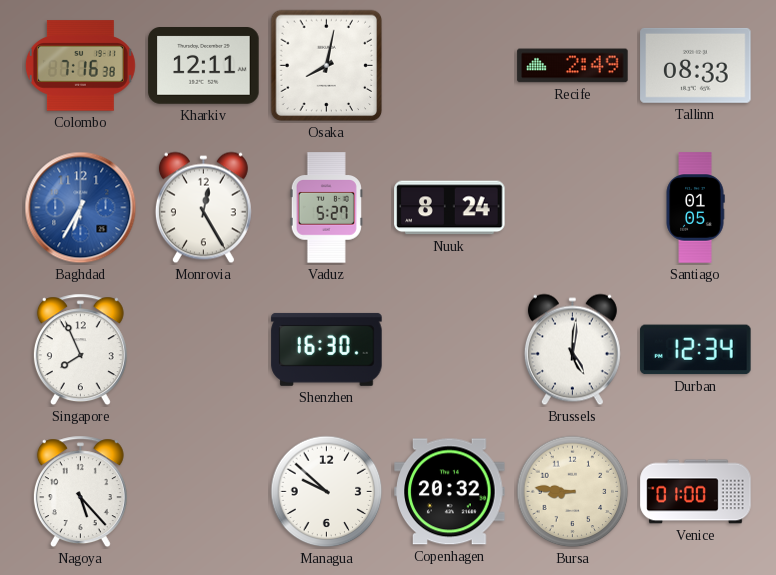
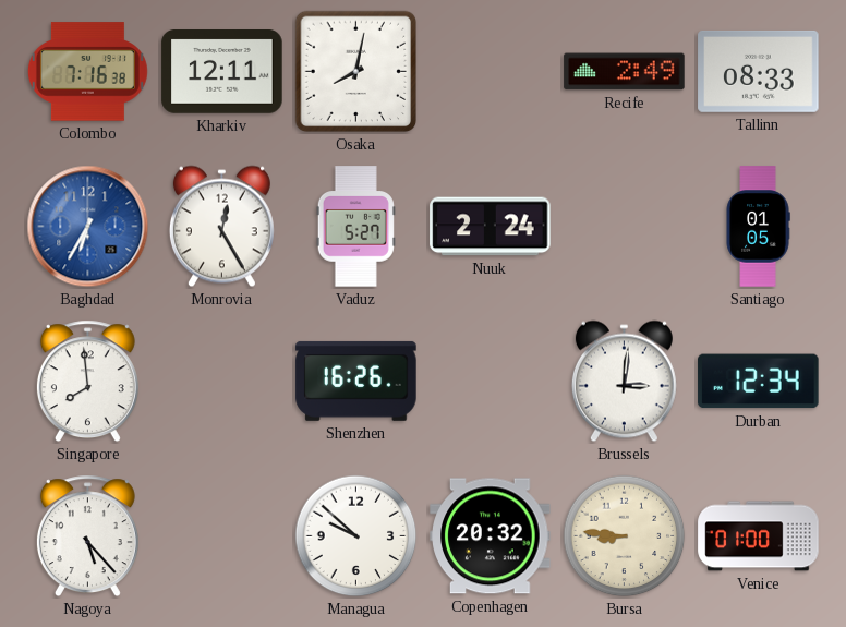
Nuuk: 8:24 -> 2:24
Singapore: 7:56 -> 7:59
Shenzhen: 16:30 -> 16:26
Brussels: 5:01 -> 3:01
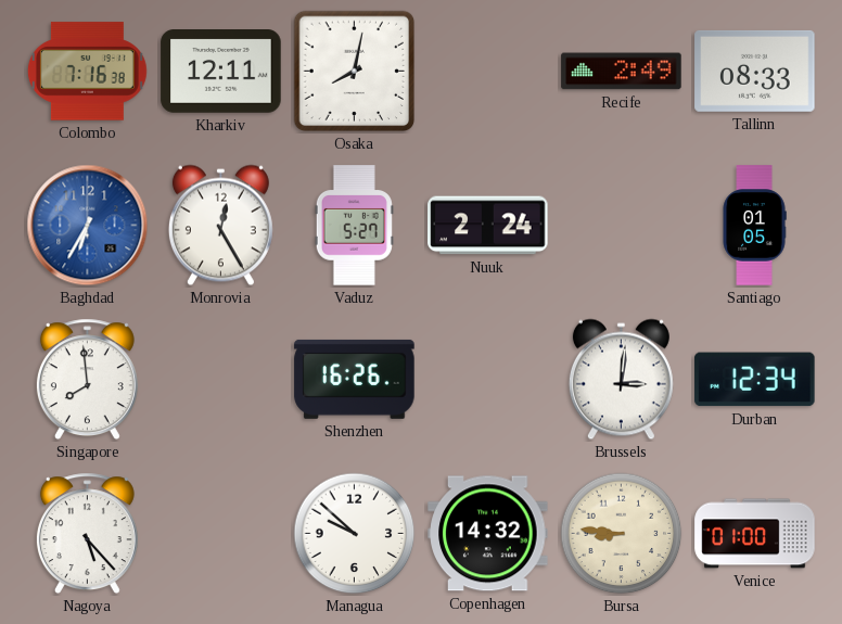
Copenhagen: 20:32 -> 14:32
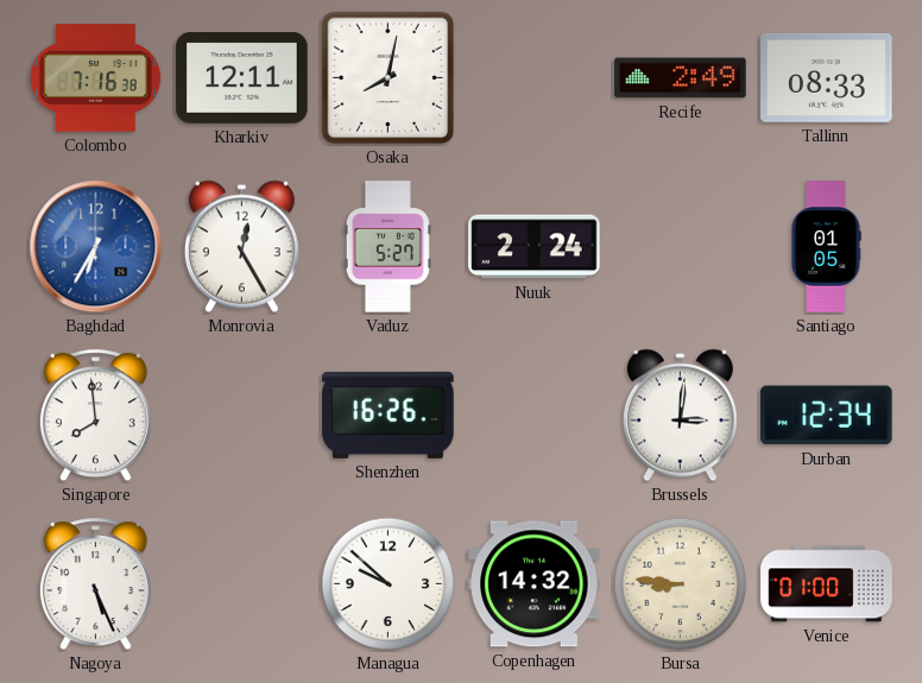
Nagoya: 5:23 -> 5:26
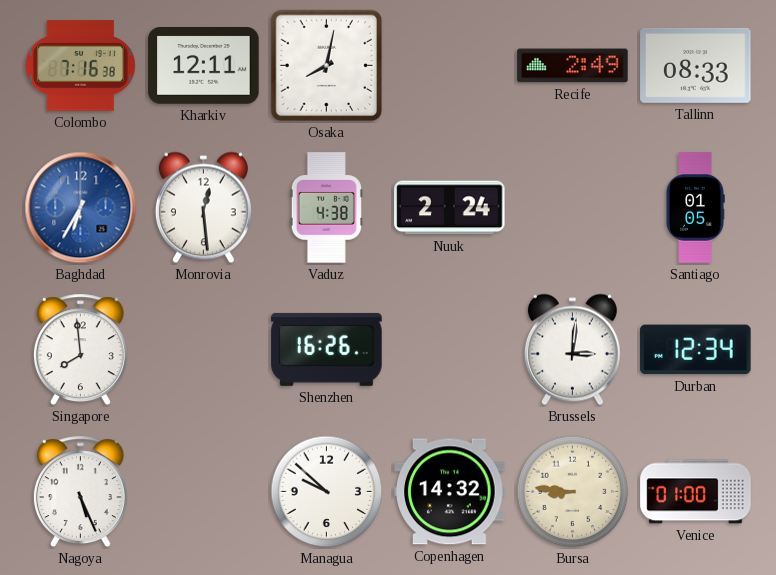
Monrovia: 12:25 -> 12:29
Vaduz: 5:27 -> 4:38
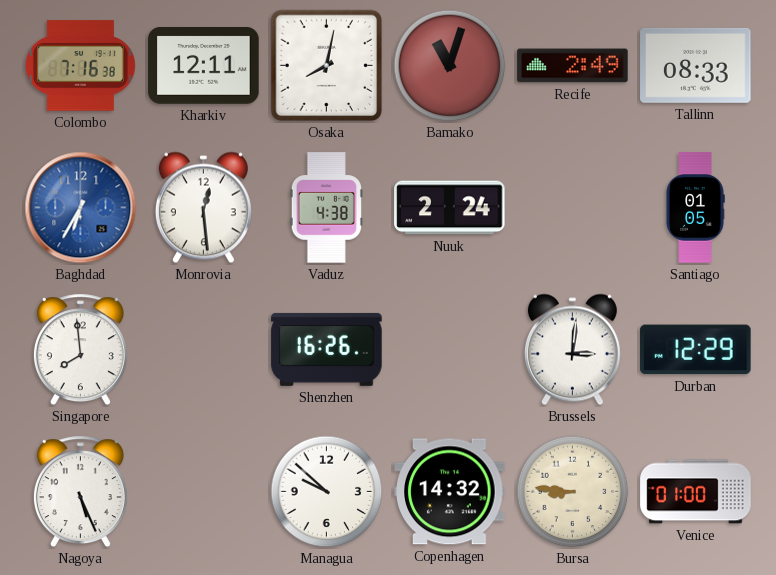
Bamako: none -> 11:03
Durban: 12:34 -> 12:29
